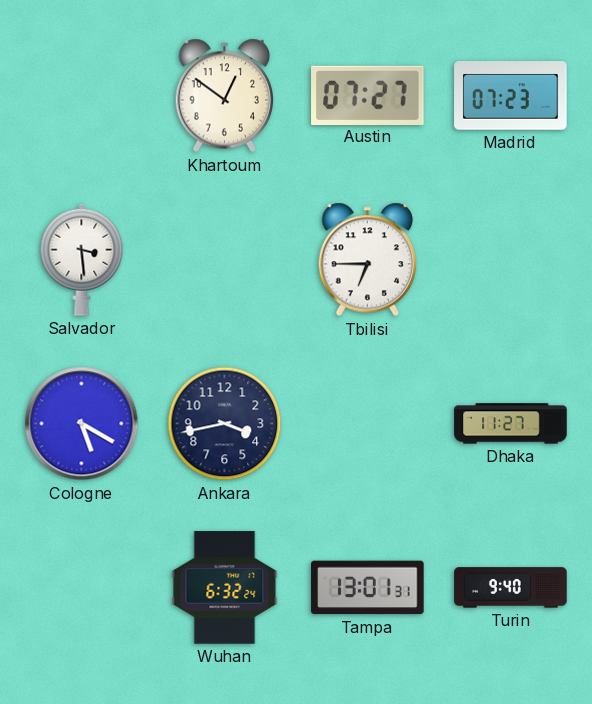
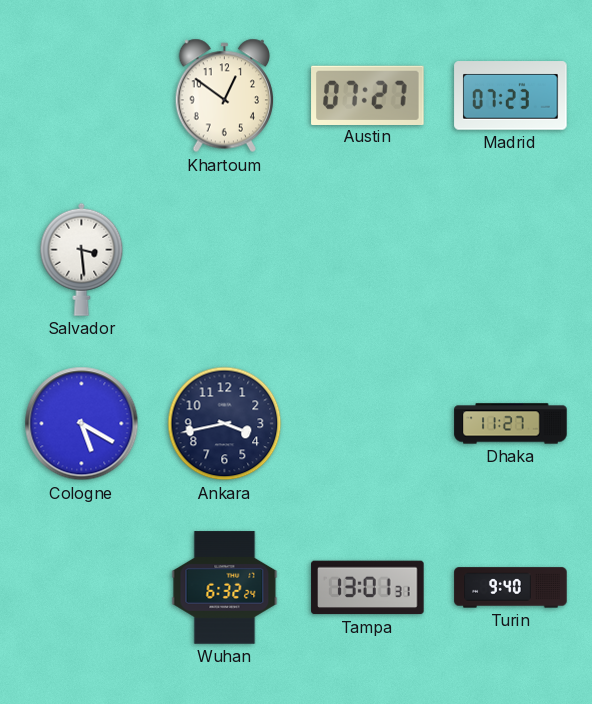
Tbilisi: 6:45 -> none
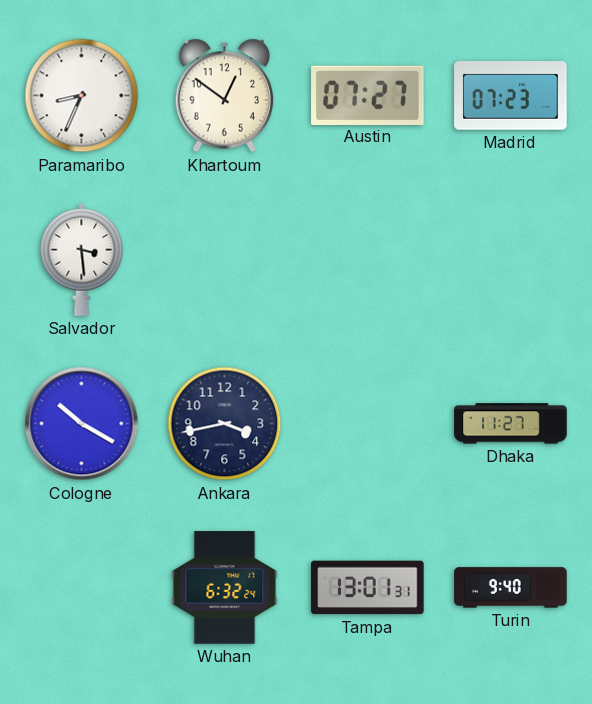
Paramaribo: none -> 8:34
Cologne: 5:20 -> 10:20
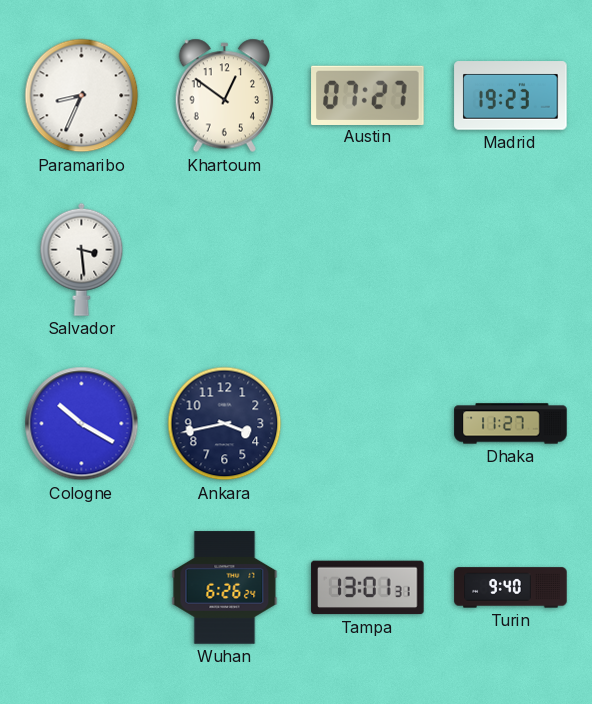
Madrid: 07:23 -> 19:23
Wuhan: 6:32 -> 6:26
